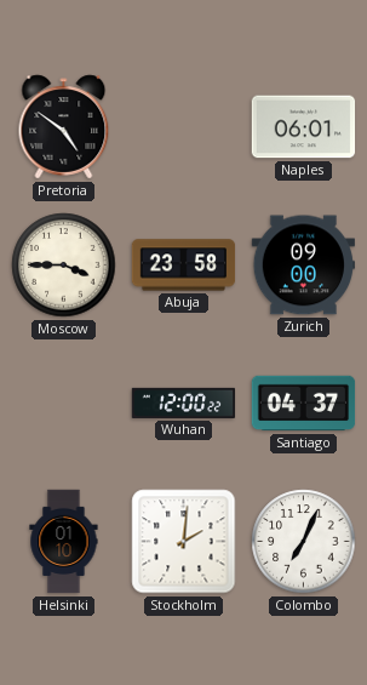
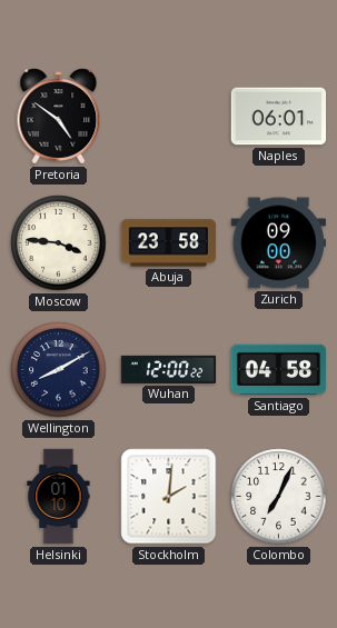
Moscow: 3:45 -> 3:46
Wellington: none -> 8:10
Santiago: 04:37 -> 04:58
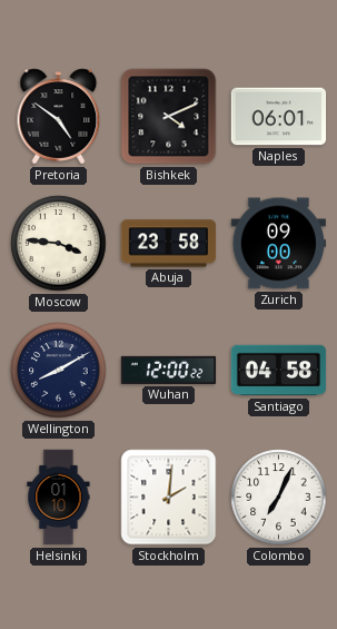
Bishkek: none -> 4:11
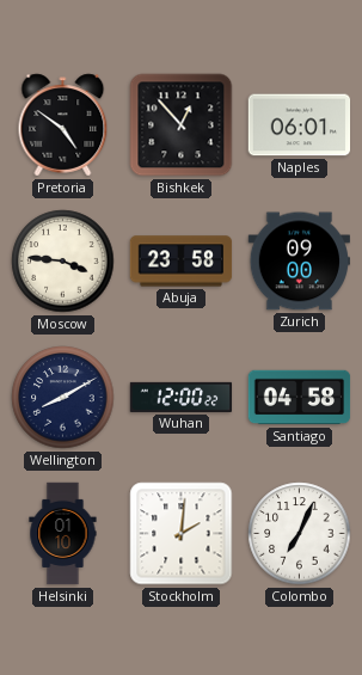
Bishkek: 4:11 -> 12:53
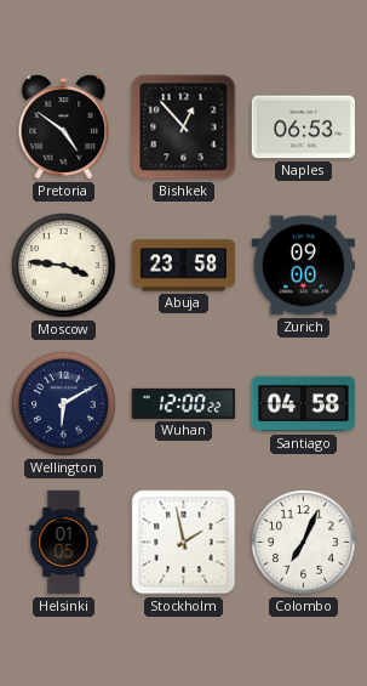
Naples: 06:01 -> 06:53
Wellington: 8:10 -> 6:10
Helsinki: 01:10 -> 01:05
Stockholm: 2:01 -> 1:58
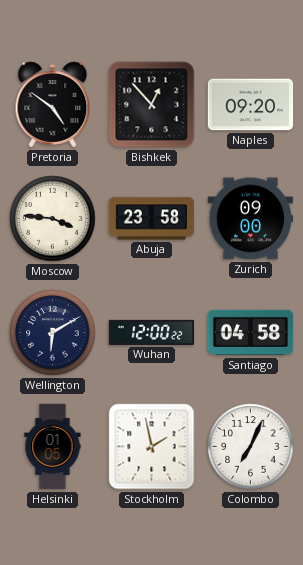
Naples: 06:53 -> 09:20
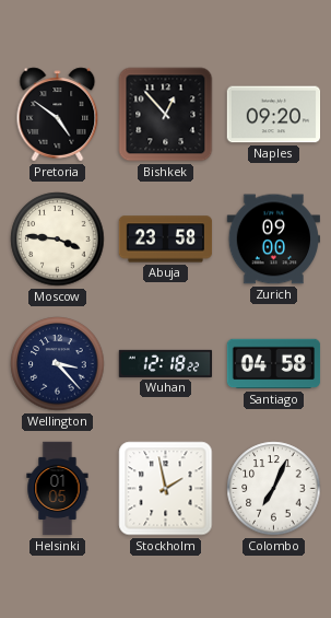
Wellington: 6:10 -> 3:23
Wuhan: 12:00 -> 12:18
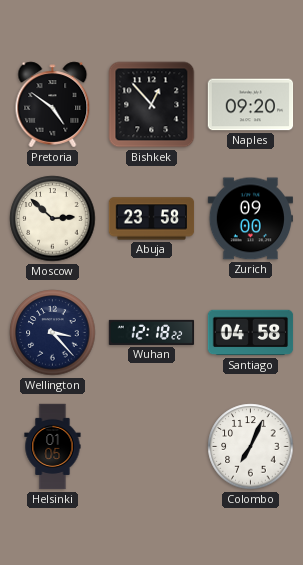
Moscow: 3:46 -> 2:52
Stockholm: 1:58 -> none
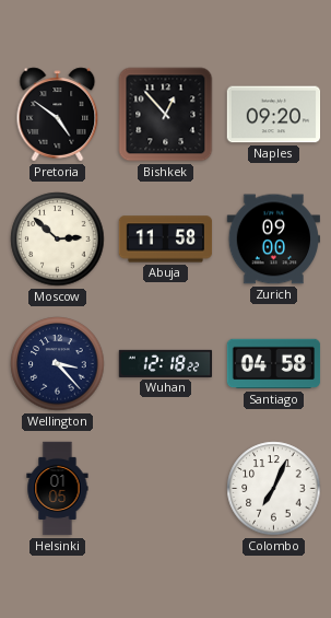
Abuja: 23:58 -> 11:58
